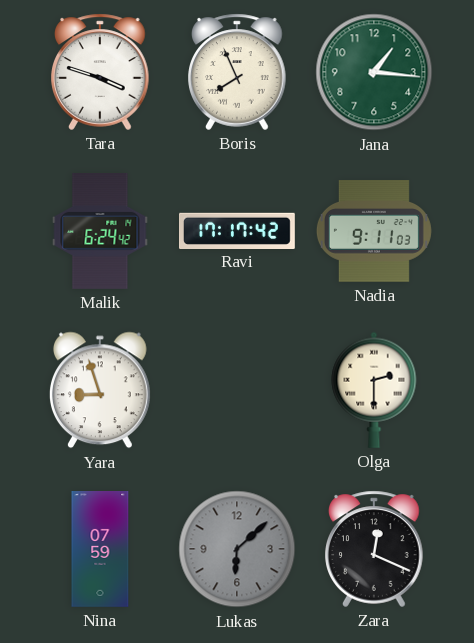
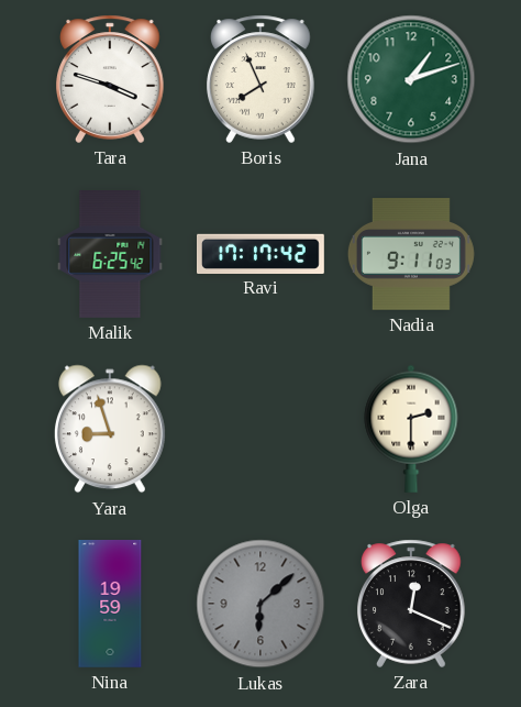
Jana: 1:16 -> 1:12
Malik: 6:24 -> 6:25
Nina: 07:59 -> 19:59
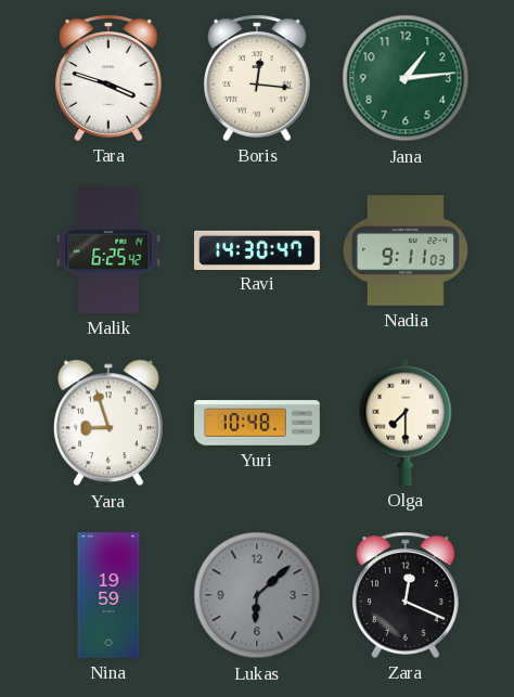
Boris: 7:56 -> 12:16
Jana: 1:12 -> 1:14
Ravi: 17:17 -> 14:30
Yuri: none -> 10:48
Olga: 2:30 -> 7:30
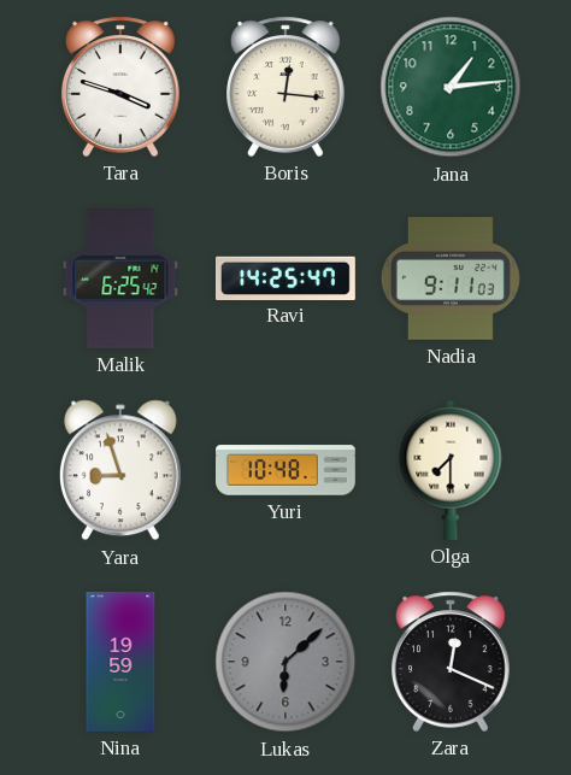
Ravi: 14:30 -> 14:25
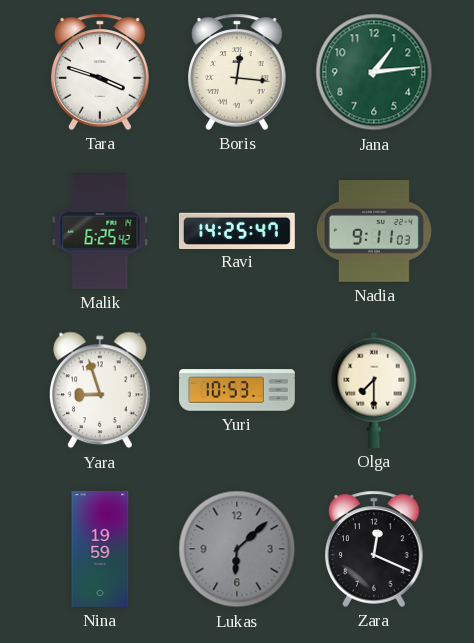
Yuri: 10:48 -> 10:53
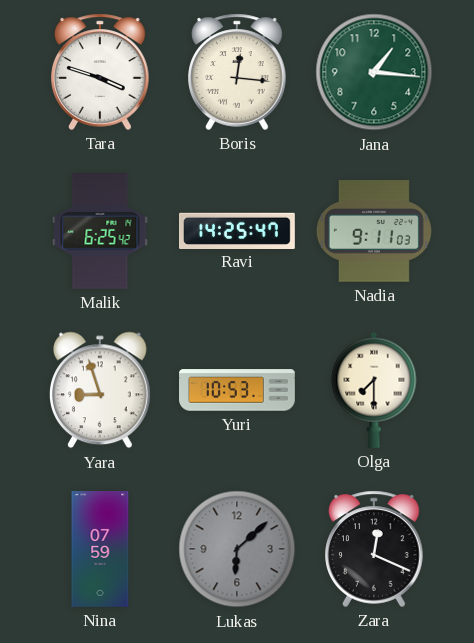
Jana: 1:14 -> 1:16
Nina: 19:59 -> 07:59
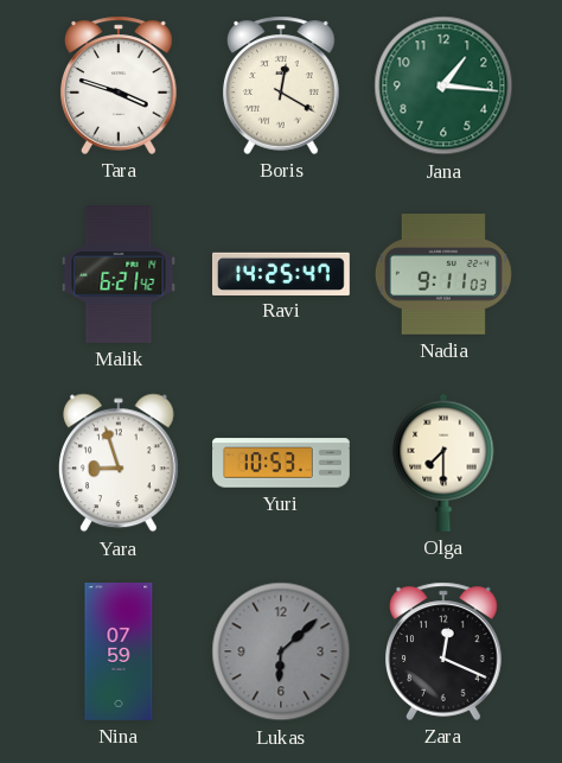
Boris: 12:16 -> 12:20
Malik: 6:25 -> 6:21
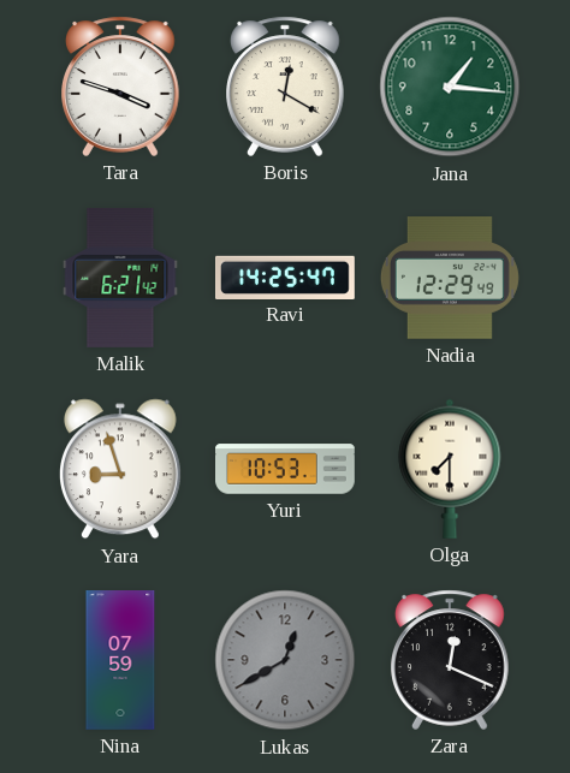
Nadia: 9:11 -> 12:29
Lukas: 6:08 -> 12:40
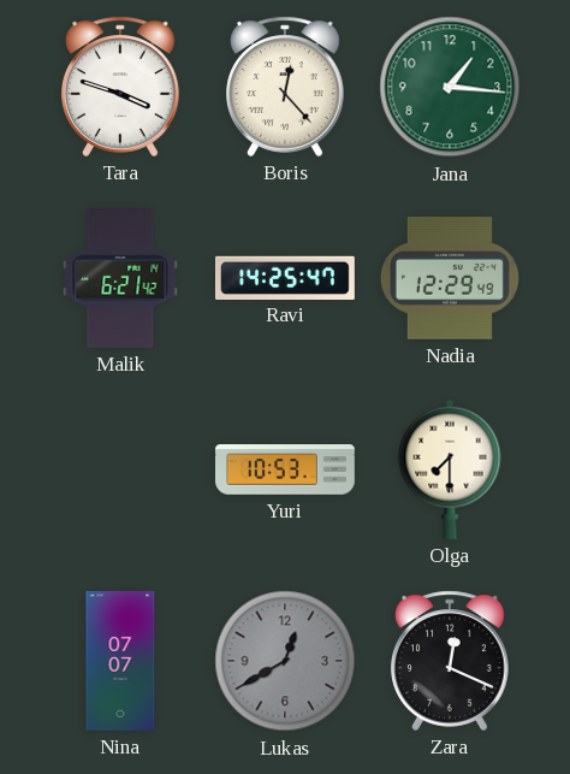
Boris: 12:20 -> 12:23
Yara: 8:57 -> none
Nina: 07:59 -> 07:07
